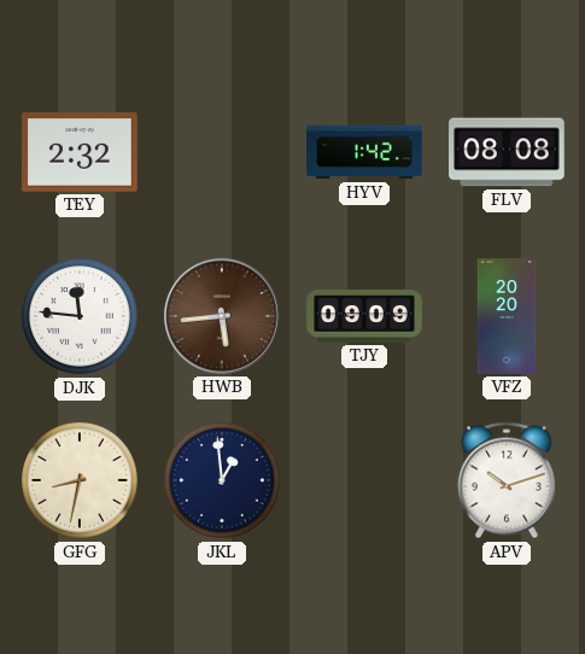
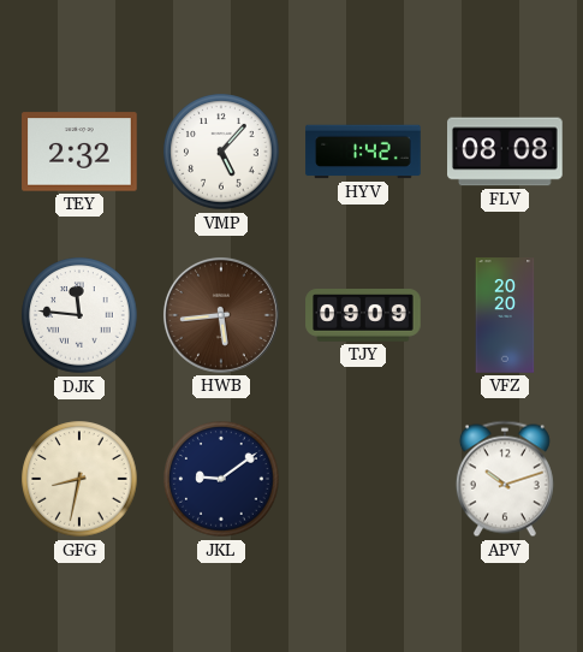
VMP: none -> 5:07
JKL: 12:59 -> 9:09
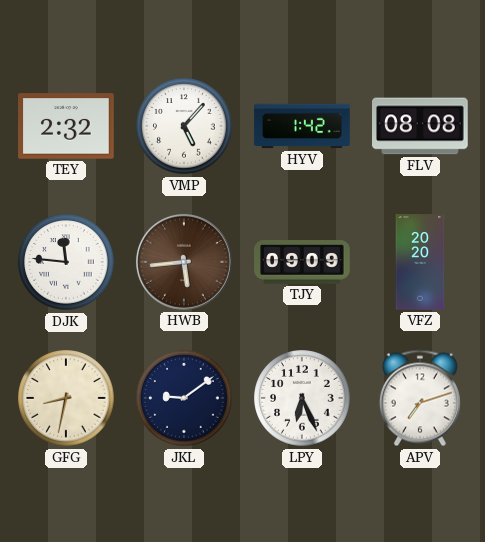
LPY: none -> 6:26
APV: 10:12 -> 7:12
